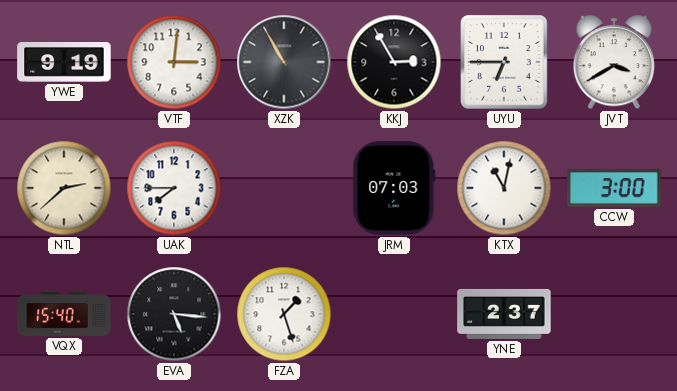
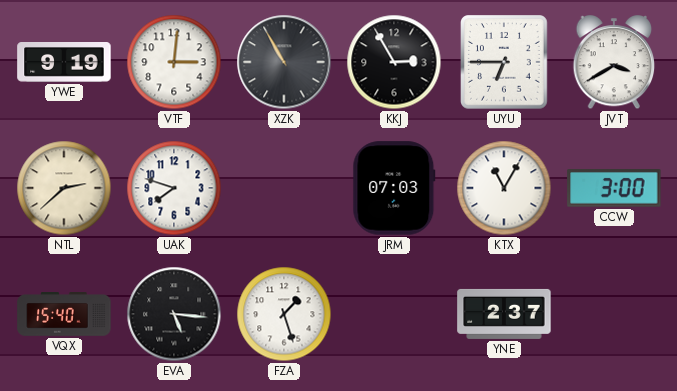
UAK: 7:45 -> 7:48
KTX: 11:02 -> 11:05
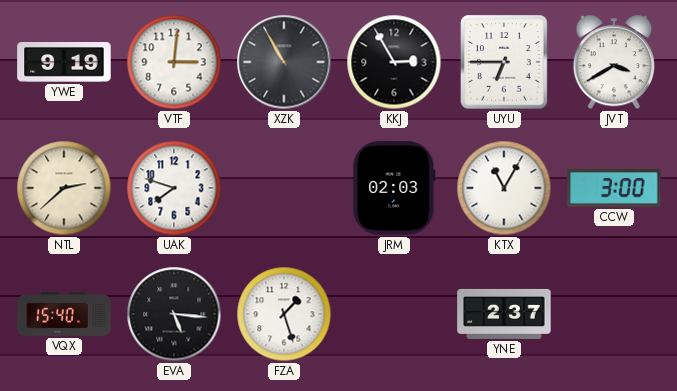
JRM: 07:03 -> 02:03
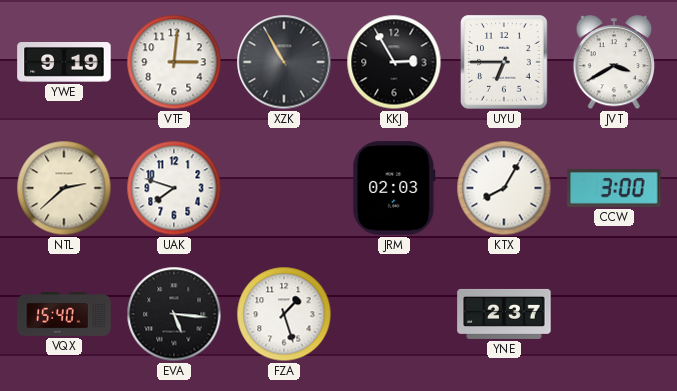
KTX: 11:05 -> 8:05
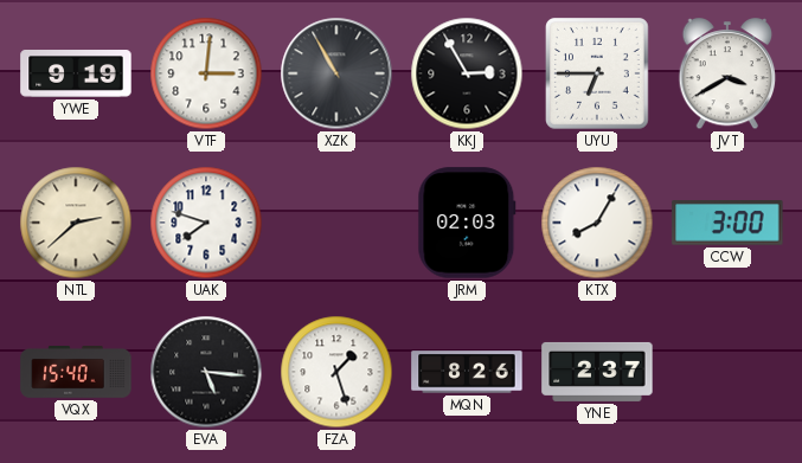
MQN: none -> 8:26
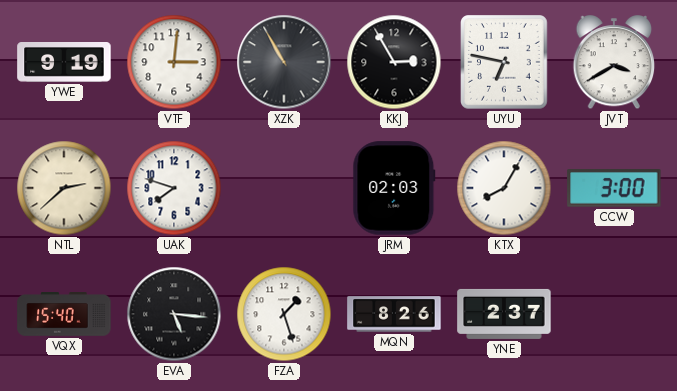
UYU: 6:45 -> 6:47
